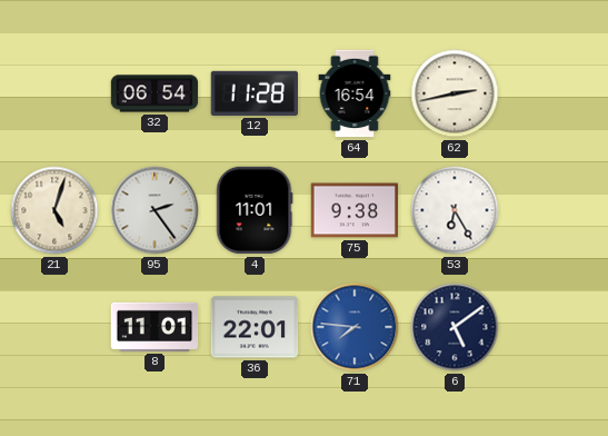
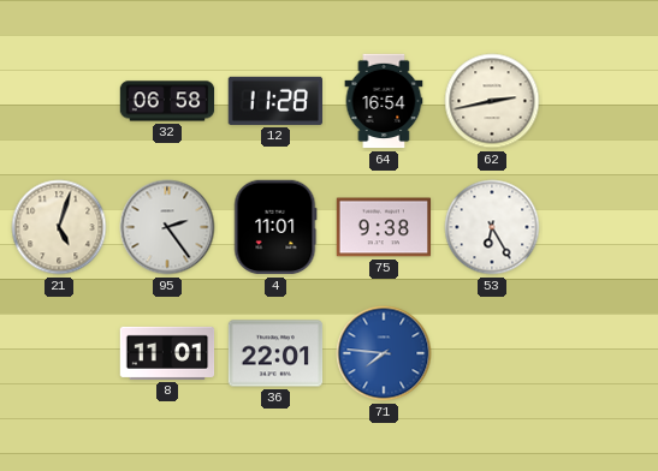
32: 06:54 -> 06:58
6: 5:09 -> none
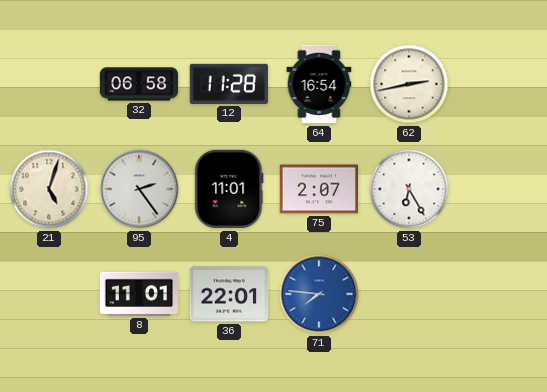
75: 9:38 -> 2:07
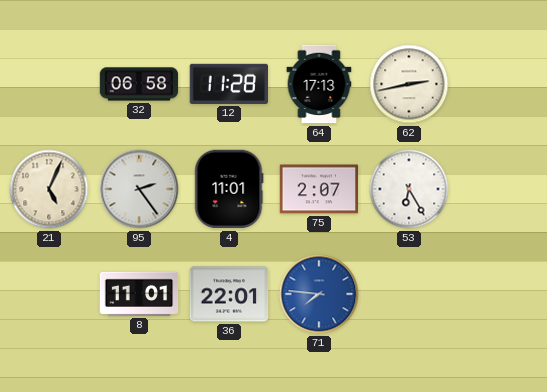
64: 16:54 -> 17:13
21: 5:03 -> 5:04
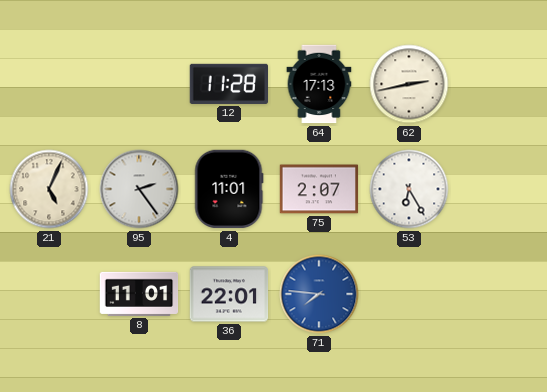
32: 06:58 -> none
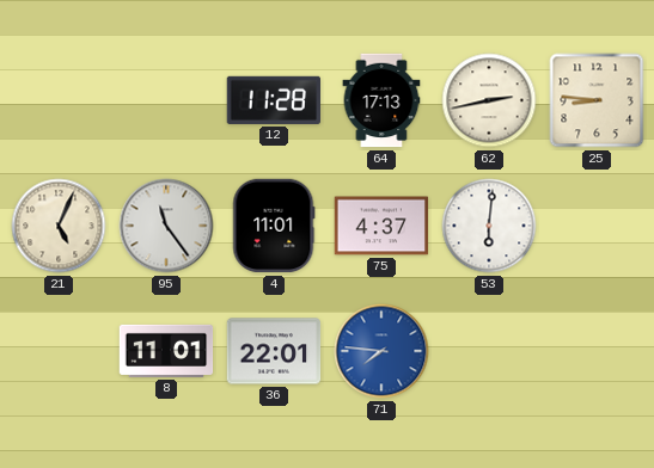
25: none -> 8:46
95: 2:24 -> 11:24
75: 2:07 -> 4:37
53: 6:25 -> 6:01
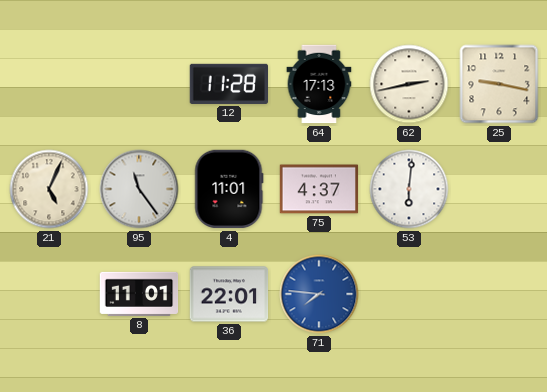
25: 8:46 -> 9:17
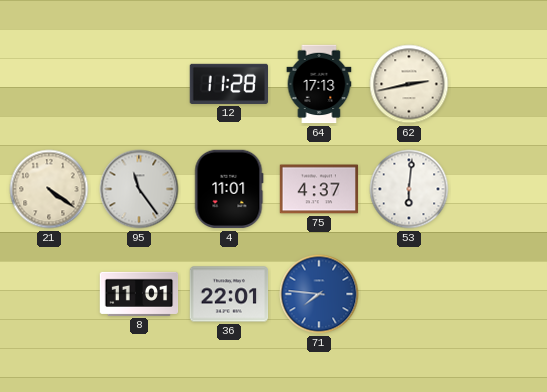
25: 9:17 -> none
21: 5:04 -> 4:21
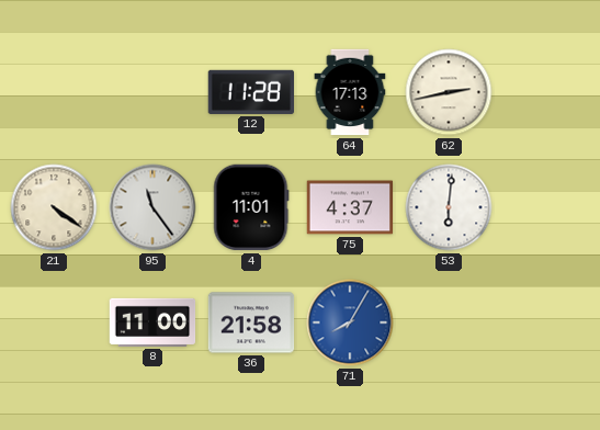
8: 11:01 -> 11:00
36: 22:01 -> 21:58
71: 7:46 -> 8:05
